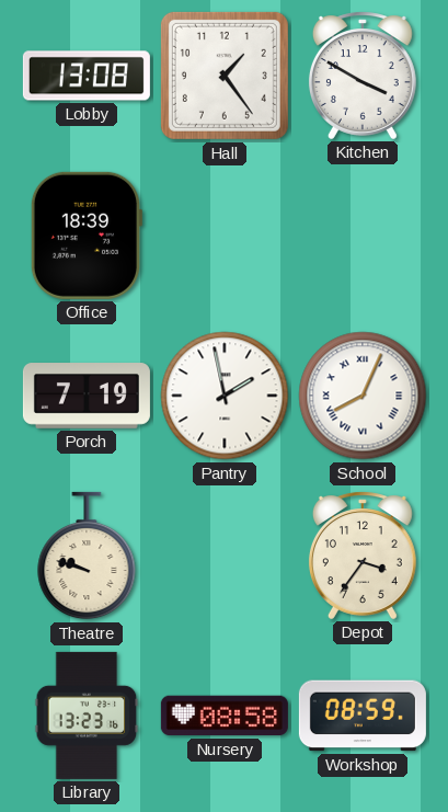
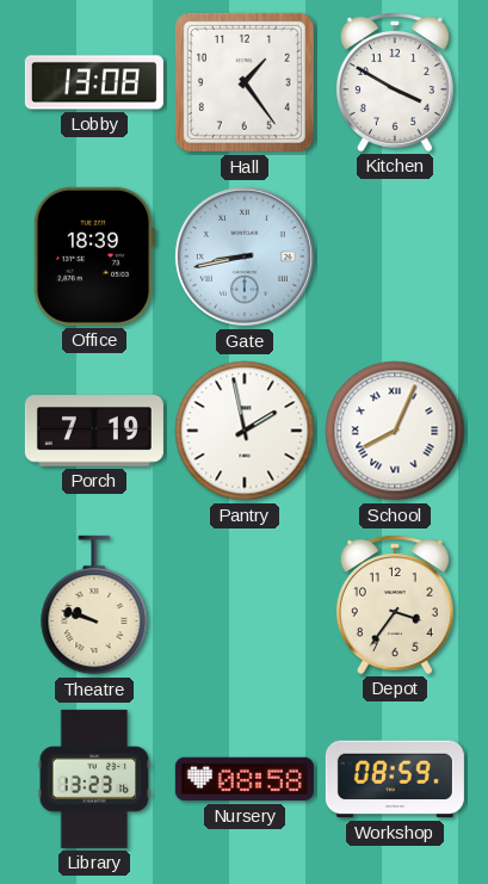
Gate: none -> 8:43
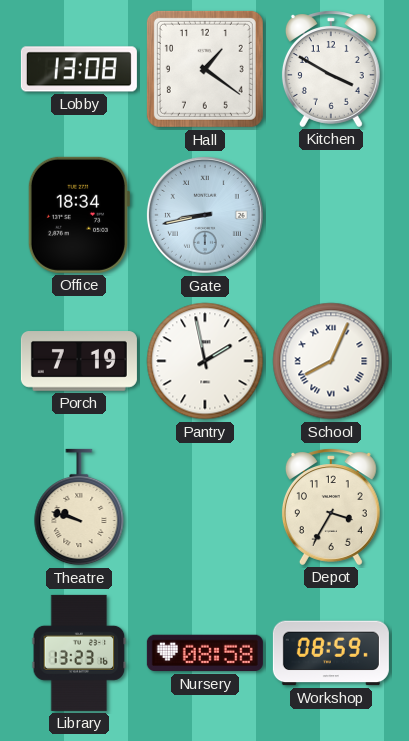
Hall: 1:24 -> 1:21
Office: 18:39 -> 18:34
Depot: 3:36 -> 3:35
